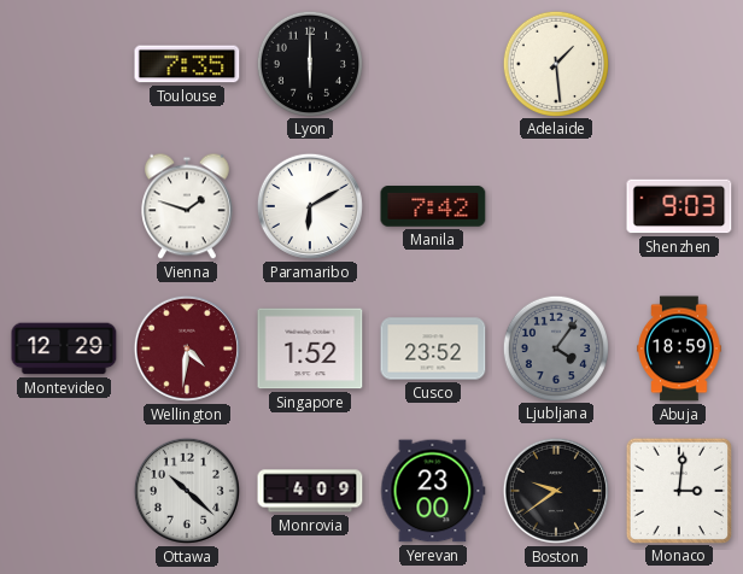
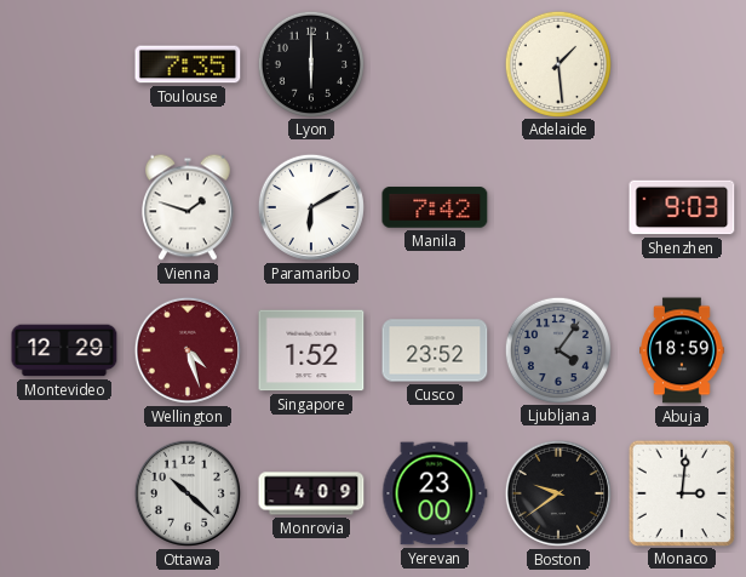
Wellington: 4:31 -> 4:27
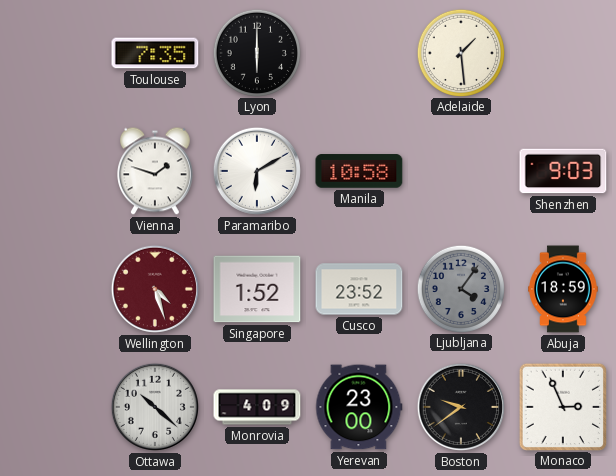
Manila: 7:42 -> 10:58
Montevideo: 12:29 -> none
Monaco: 3:01 -> 2:56
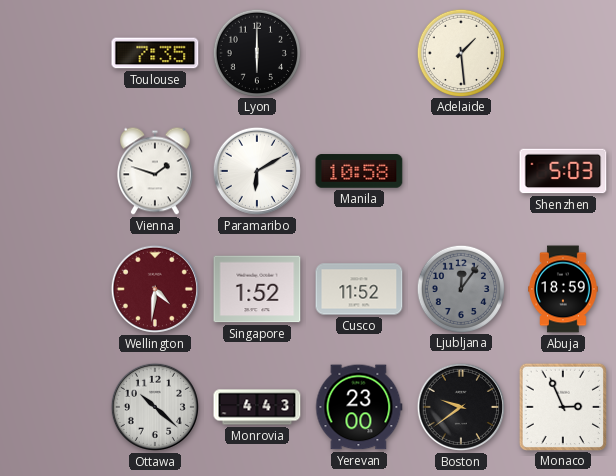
Shenzhen: 9:03 -> 5:03
Wellington: 4:27 -> 4:31
Cusco: 23:52 -> 11:52
Ljubljana: 4:06 -> 12:06
Monrovia: 4:09 -> 4:43
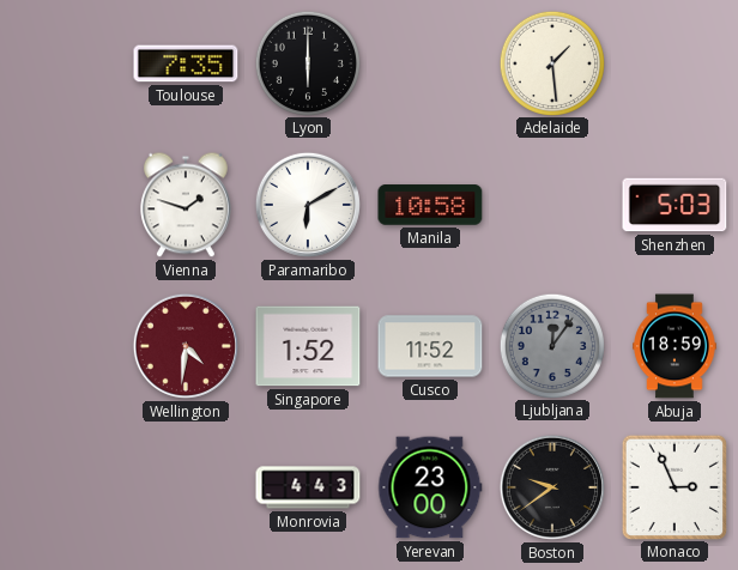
Ottawa: 10:22 -> none
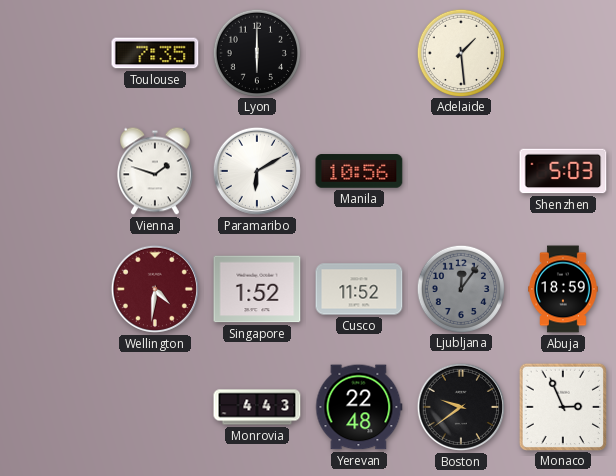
Manila: 10:58 -> 10:56
Yerevan: 23:00 -> 22:48
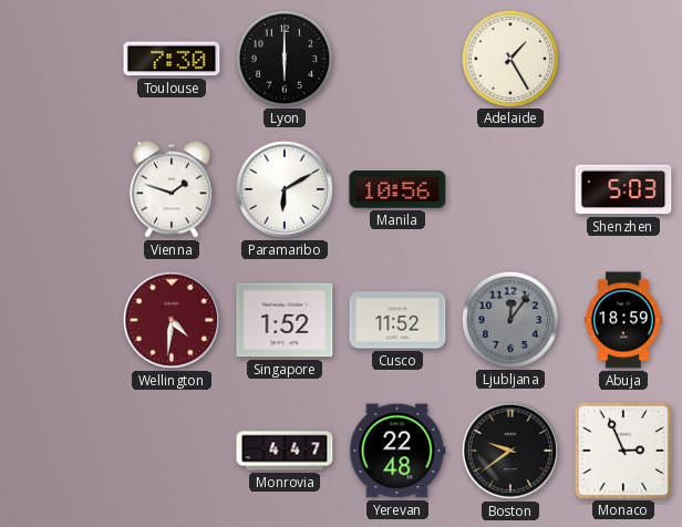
Toulouse: 7:35 -> 7:30
Adelaide: 1:29 -> 1:25
Monrovia: 4:43 -> 4:47
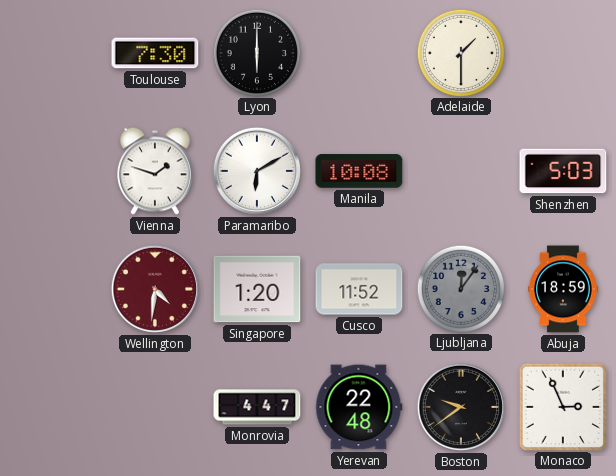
Adelaide: 1:25 -> 1:30
Manila: 10:56 -> 10:08
Singapore: 1:52 -> 1:20
